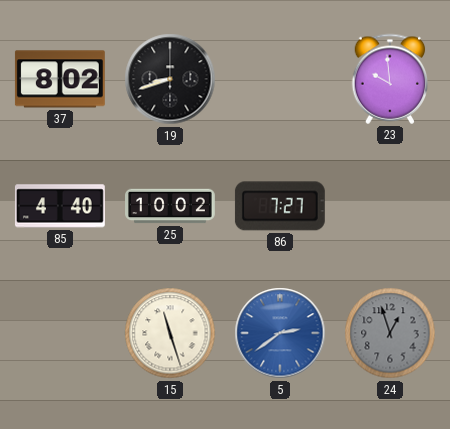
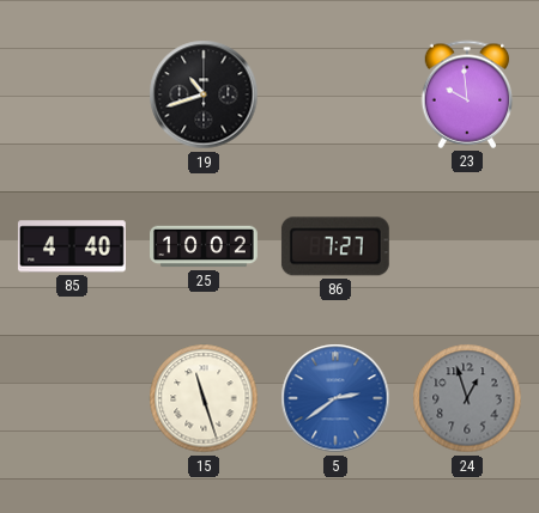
37: 8:02 -> none
19: 8:42 -> 10:42
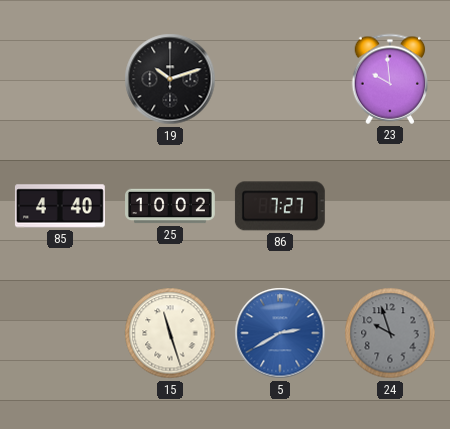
19: 10:42 -> 10:12
5: 2:39 -> 2:40
24: 12:57 -> 9:57
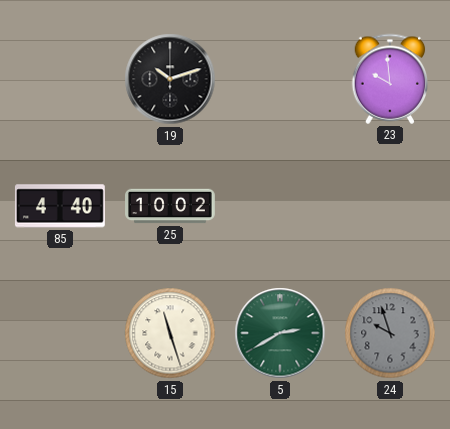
86: 7:27 -> none
5 dial: blue -> green
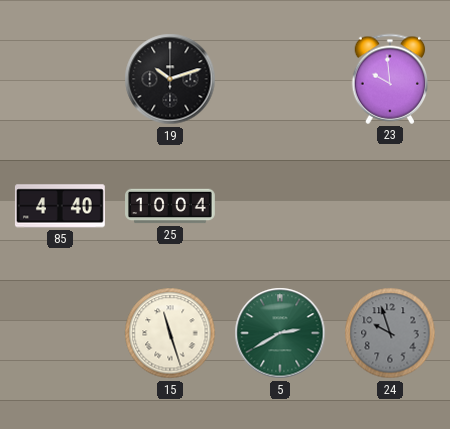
25: 10:02 -> 10:04
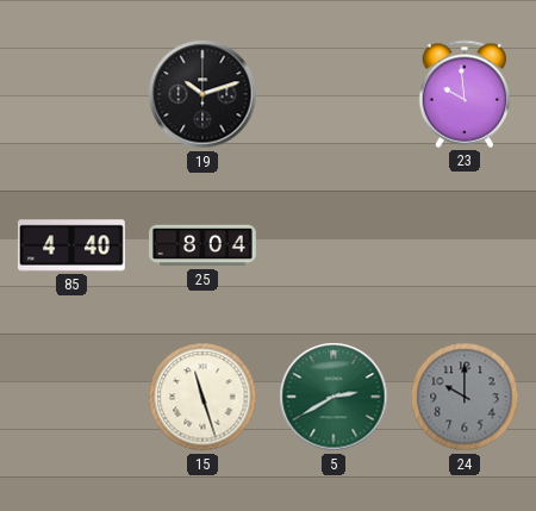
25: 10:04 -> 8:04
24: 9:57 -> 10:00
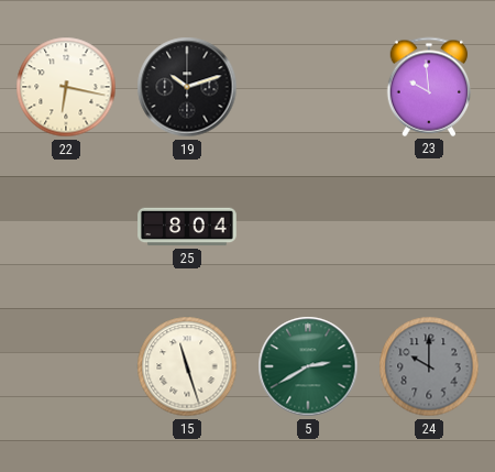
22: none -> 6:17
85: 4:40 -> none
